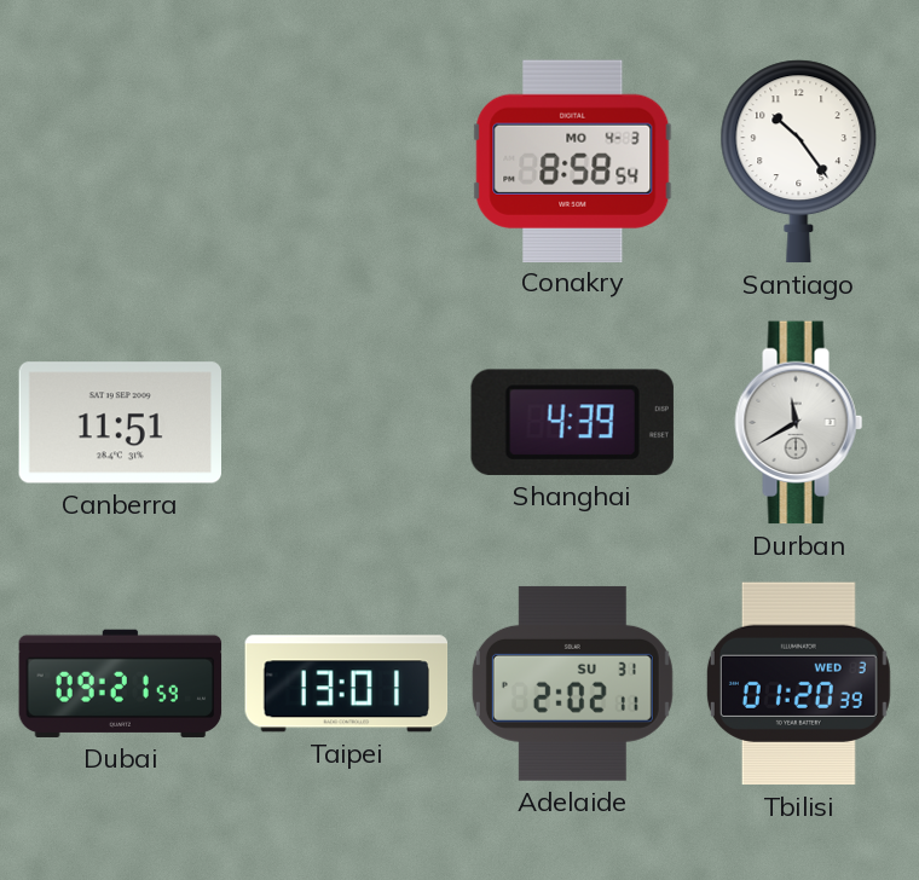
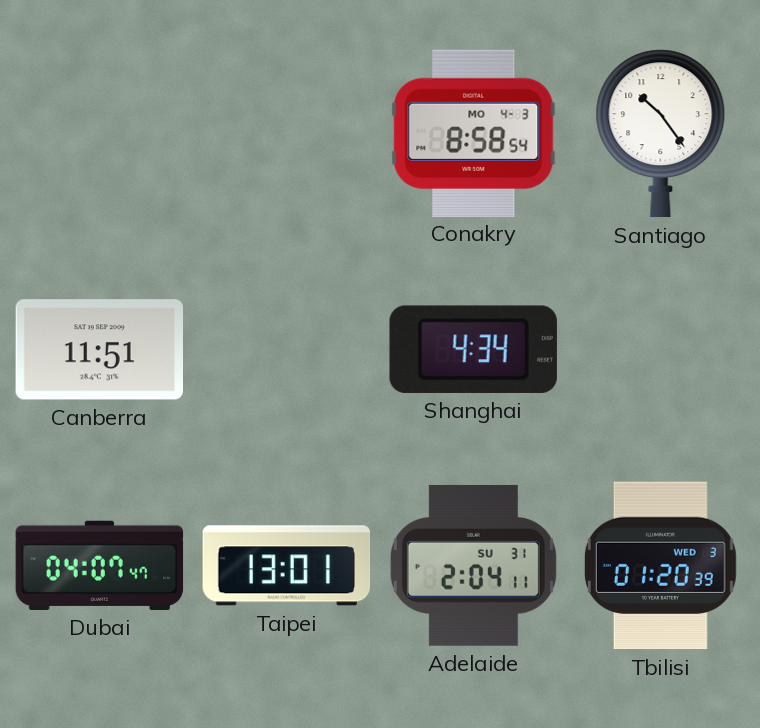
Shanghai: 4:39 -> 4:34
Durban: 11:40 -> none
Dubai: 09:21 -> 04:07
Adelaide: 2:02 -> 2:04
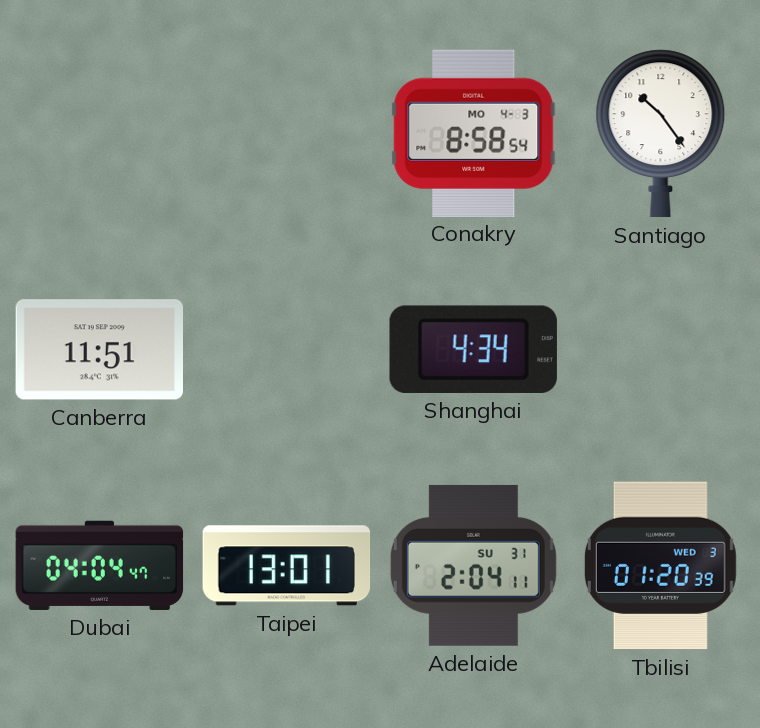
Dubai: 04:07 -> 04:04
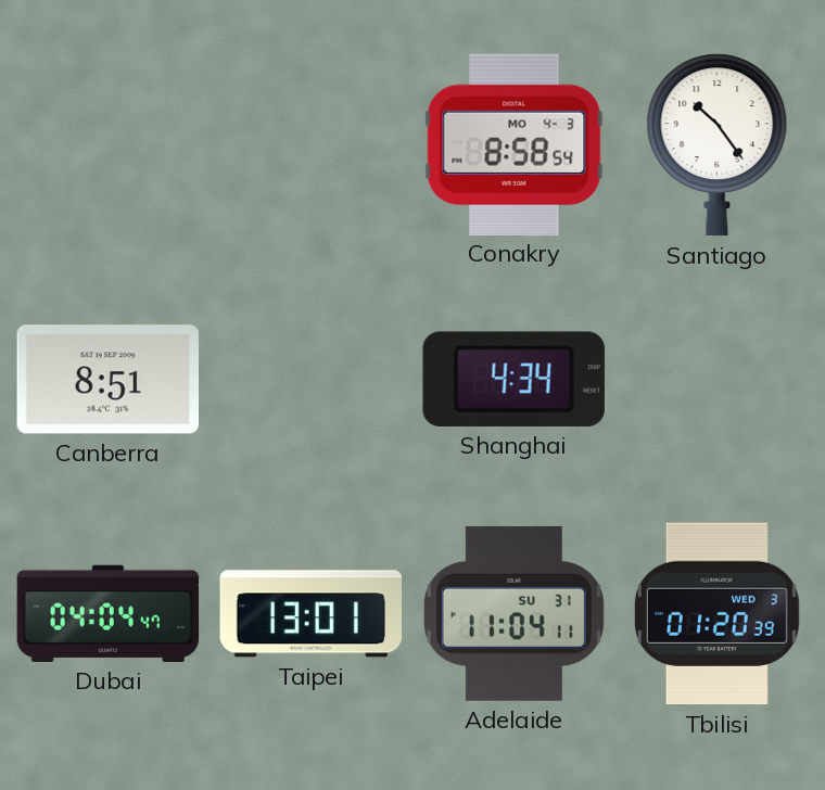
Canberra: 11:51 -> 8:51
Adelaide: 2:04 -> 11:04
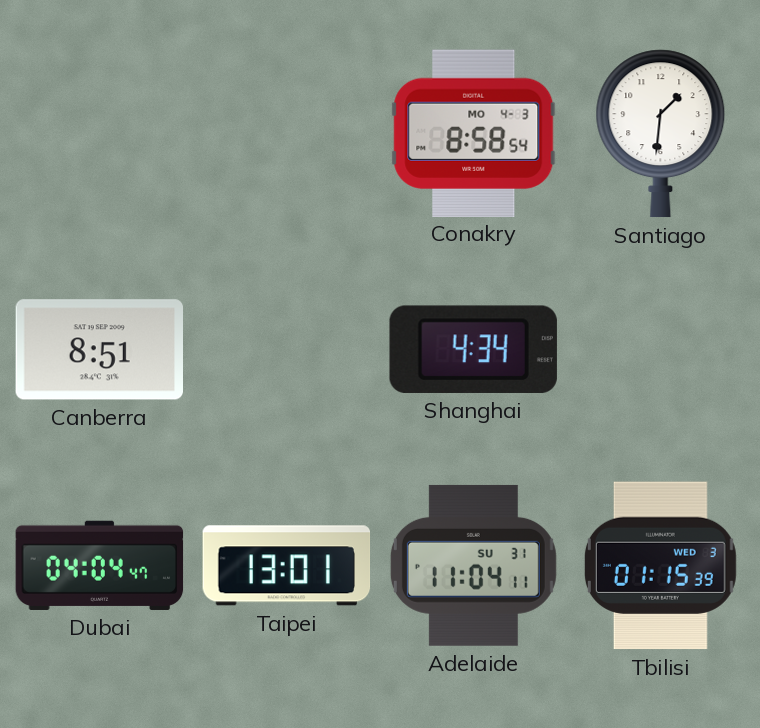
Santiago: 10:24 -> 1:31
Tbilisi: 01:20 -> 01:15
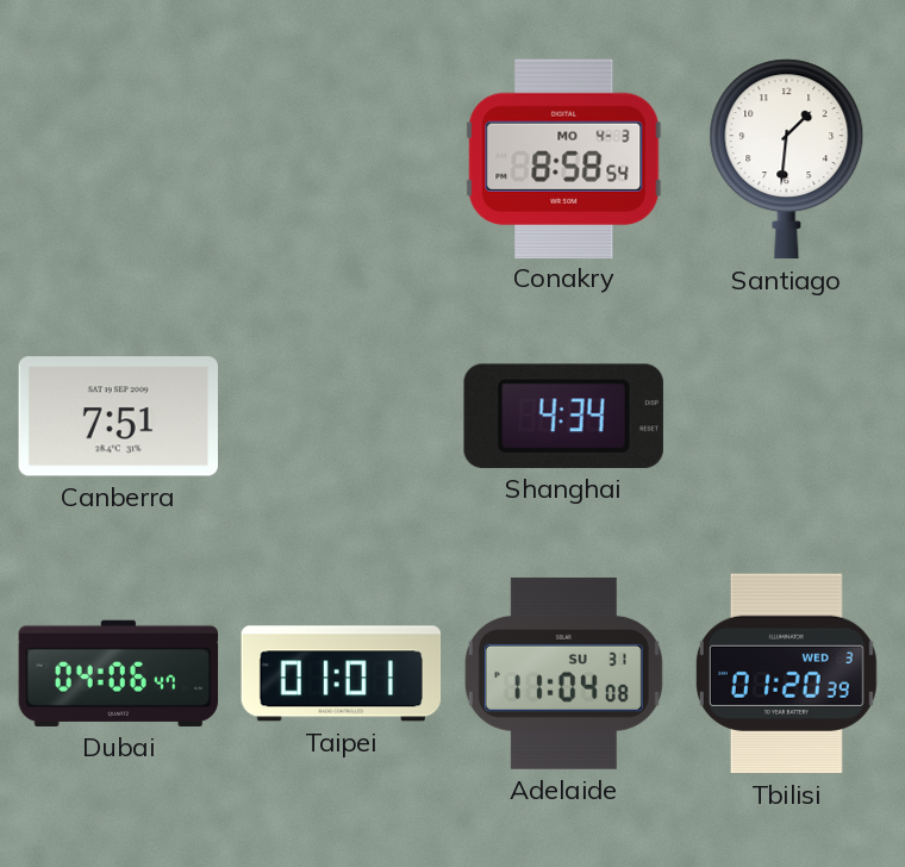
Canberra: 8:51 -> 7:51
Dubai: 04:04 -> 04:06
Taipei: 13:01 -> 01:01
Adelaide: 11:04:11 -> 11:04:08
Tbilisi: 01:15 -> 01:20
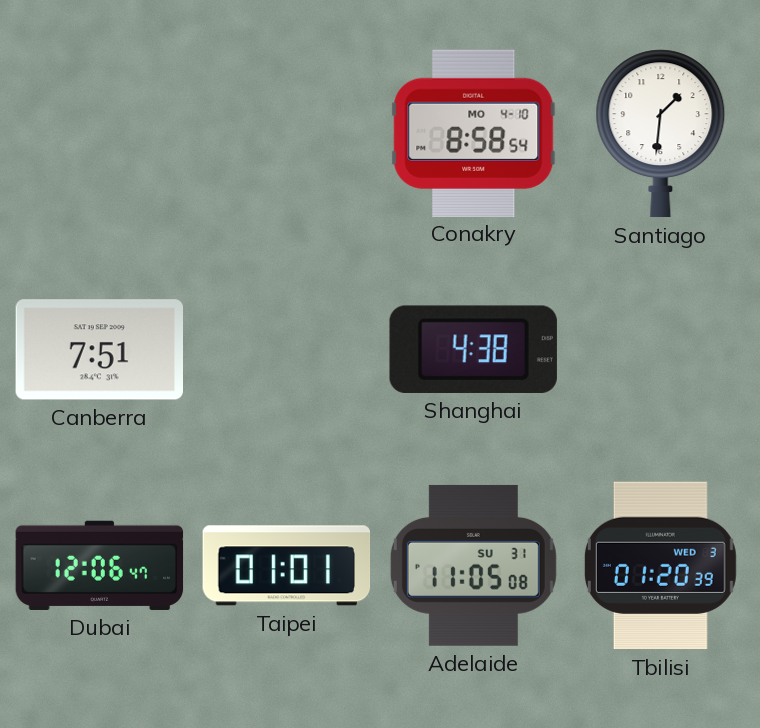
Conakry date: MO 4-3 -> MO 4-10
Shanghai: 4:34 -> 4:38
Dubai: 04:06 -> 12:06
Adelaide: 11:04 -> 11:05
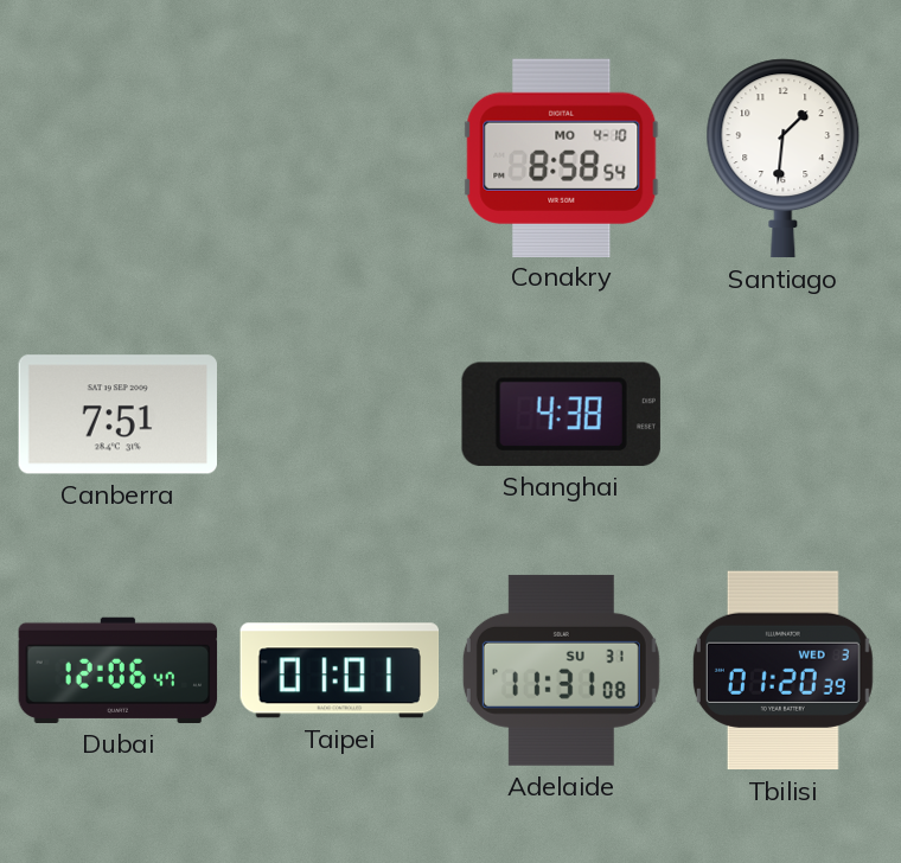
Adelaide: 11:05 -> 11:31
